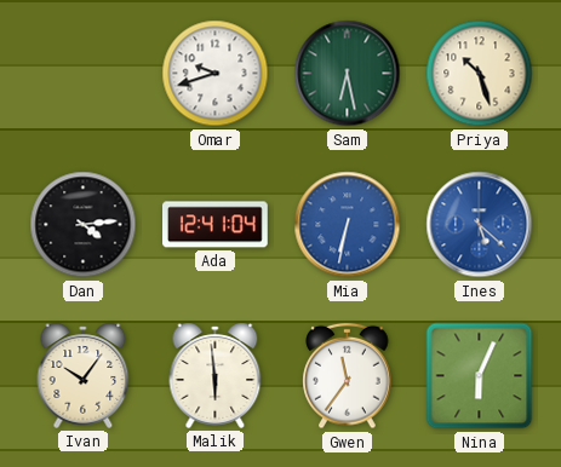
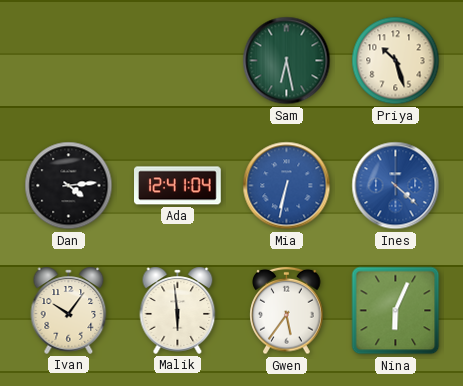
Omar: 9:42 -> none
Ines: 5:22 -> 4:22
Gwen: 11:36 -> 5:36
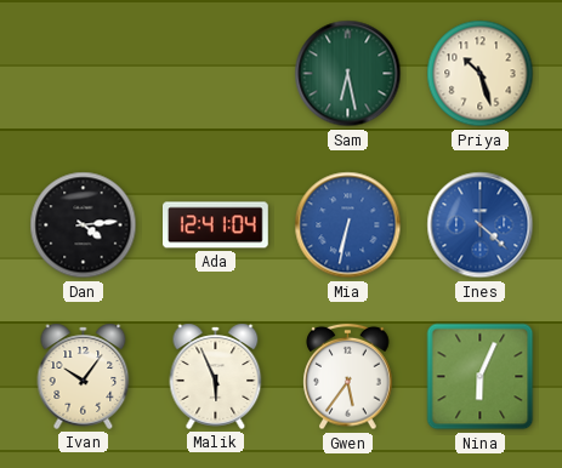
Malik: 5:59 -> 5:56
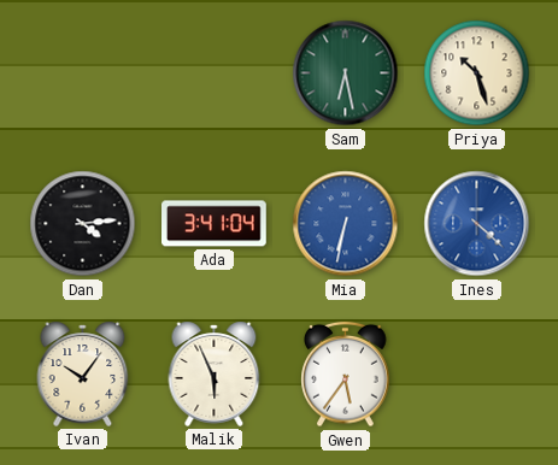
Ada: 12:41 -> 3:41
Nina: 6:04 -> none
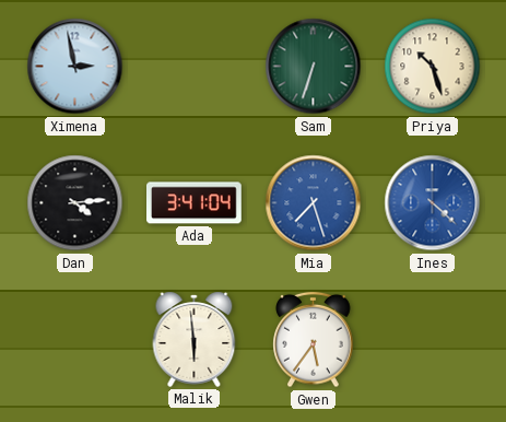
Ximena: none -> 2:58
Sam: 6:28 -> 6:33
Mia: 6:32 -> 7:27
Ivan: 10:06 -> none
Malik: 5:56 -> 5:59
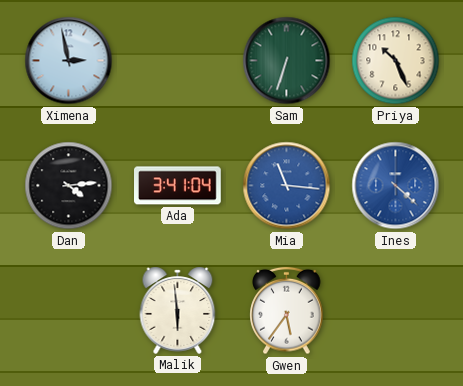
Priya: 10:27 -> 10:26
Mia: 7:27 -> 11:16
